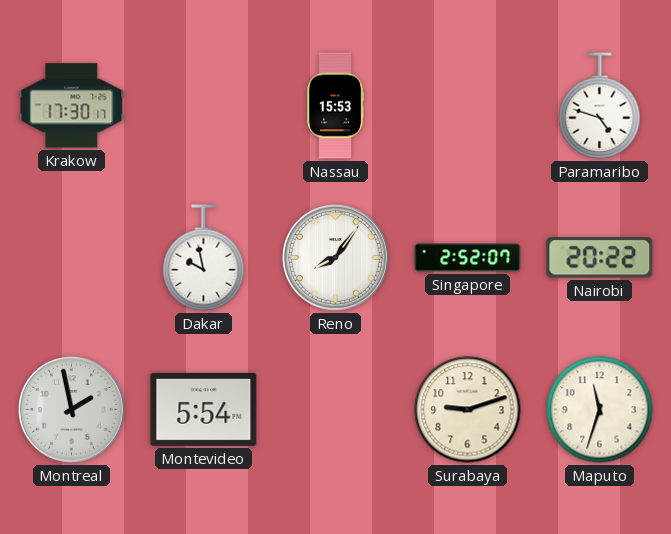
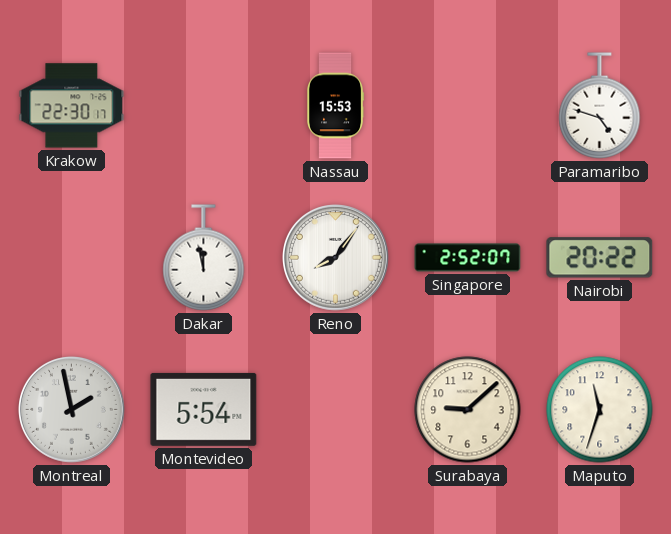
Krakow: 17:30 -> 22:30
Dakar: 9:58 -> 11:58
Surabaya: 9:12 -> 9:08
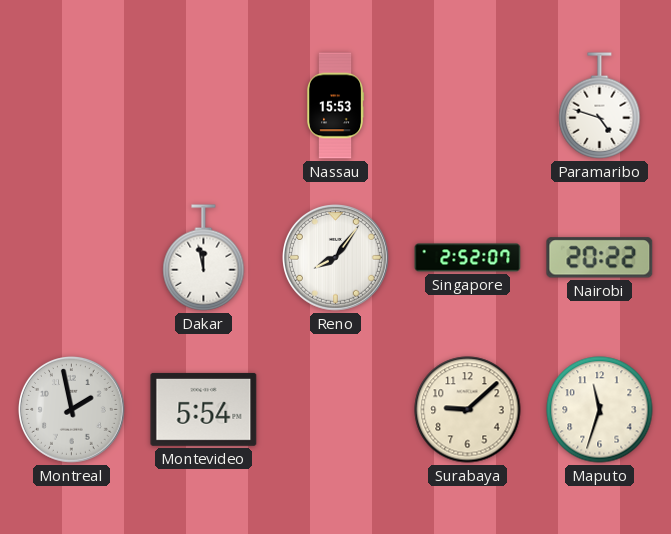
Krakow: 22:30 -> none
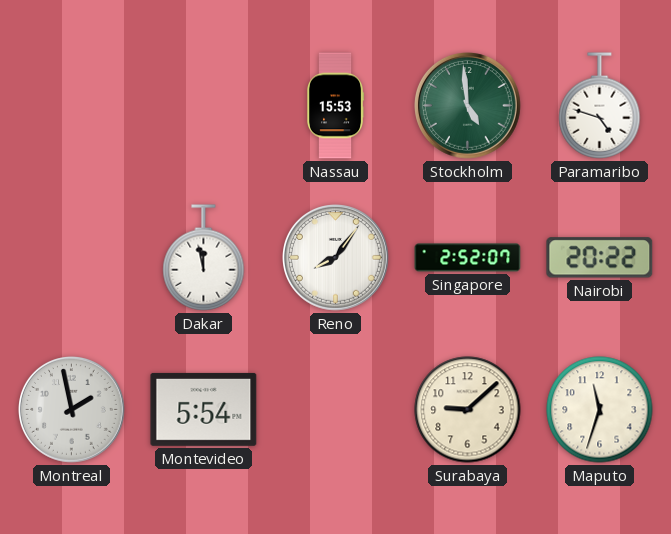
Stockholm: none -> 4:59
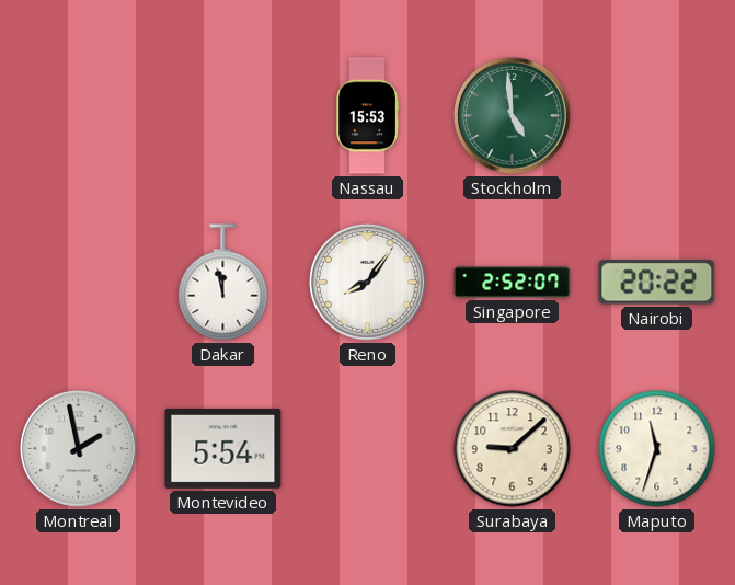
Paramaribo: 4:48 -> none
